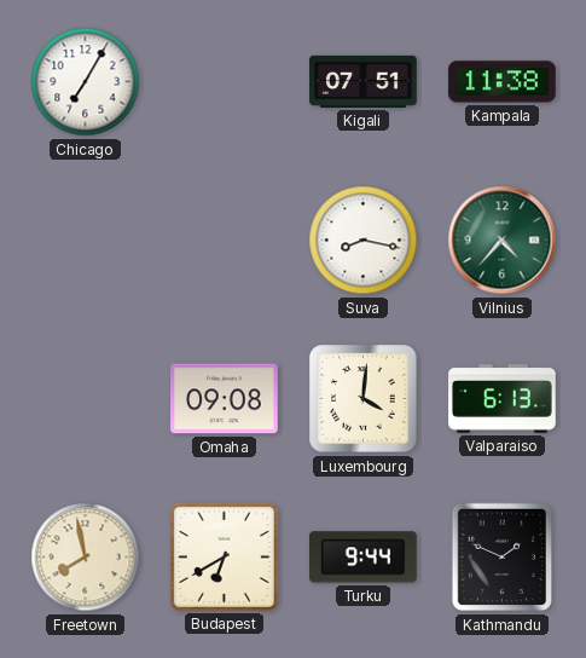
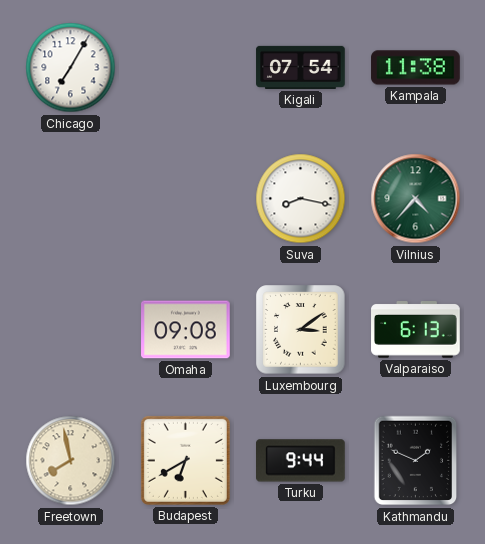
Kigali: 07:51 -> 07:54
Luxembourg: 4:01 -> 3:09
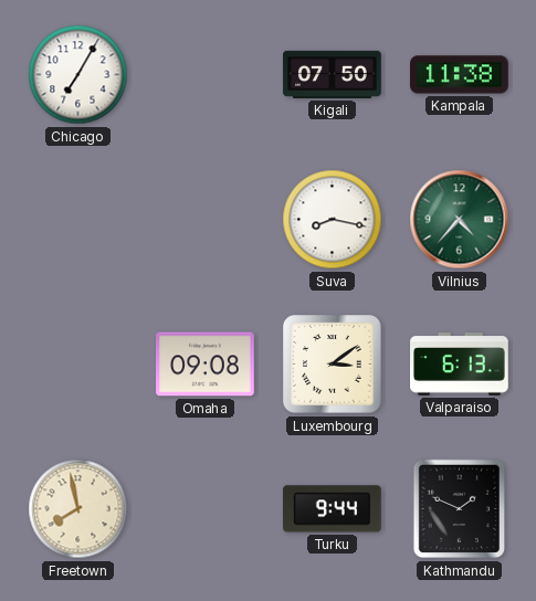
Kigali: 07:54 -> 07:50
Budapest: 6:40 -> none
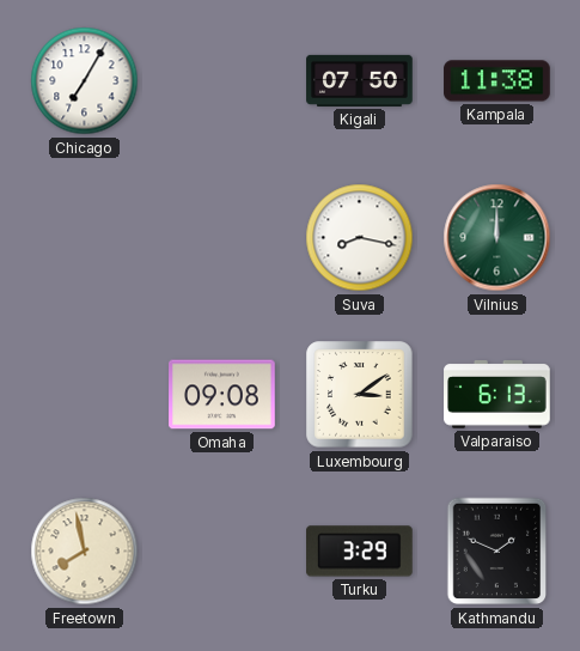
Vilnius: 4:37 -> 12:00
Turku: 9:44 -> 3:29
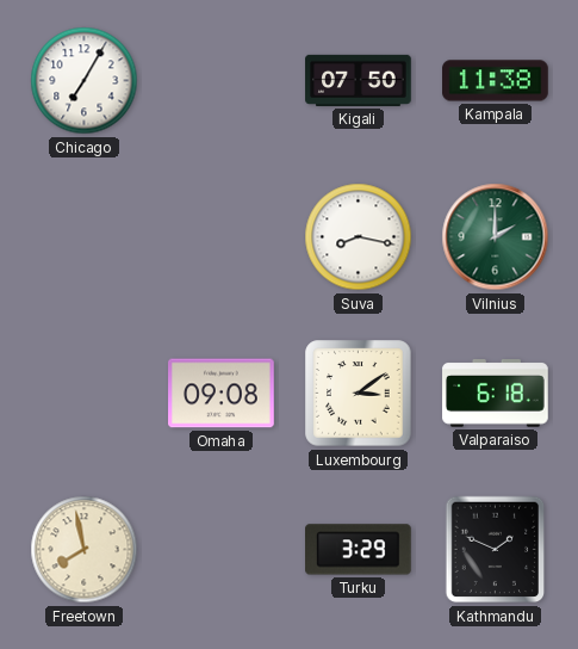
Vilnius: 12:00 -> 2:00
Valparaiso: 6:13 -> 6:18
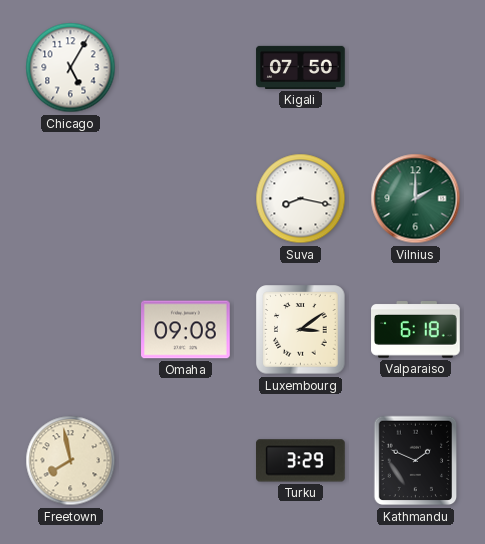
Chicago: 7:05 -> 5:05
Kampala: 11:38 -> none
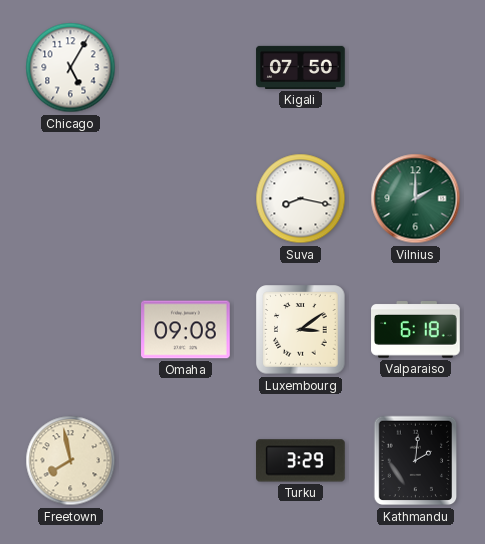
Kathmandu: 1:49 -> 2:01
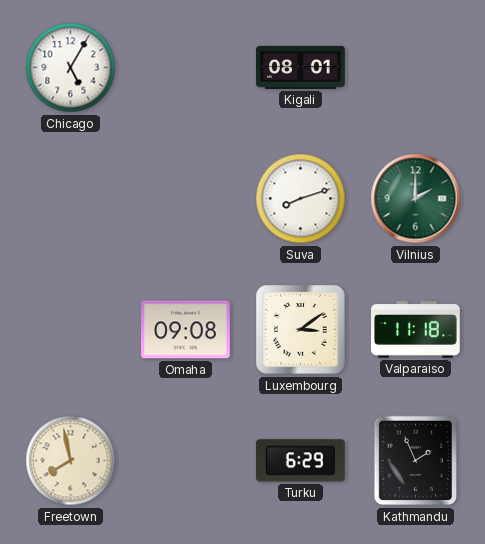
Kigali: 07:50 -> 08:01
Suva: 8:17 -> 8:12
Valparaiso: 6:18 -> 11:18
Turku: 3:29 -> 6:29
Kathmandu: 2:01 -> 1:56
